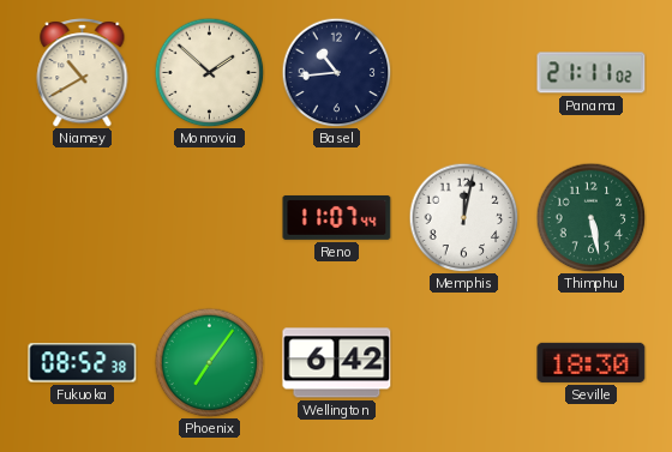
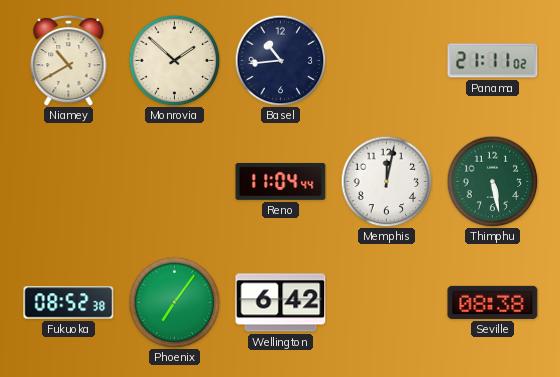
Reno: 11:07 -> 11:04
Seville: 18:30 -> 08:38
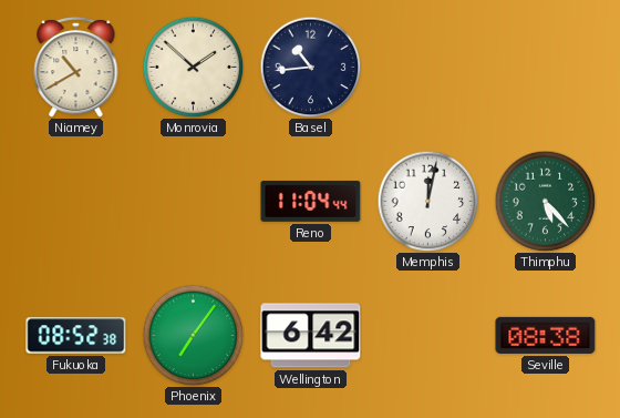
Panama: 21:11 -> none
Thimphu: 5:28 -> 5:23
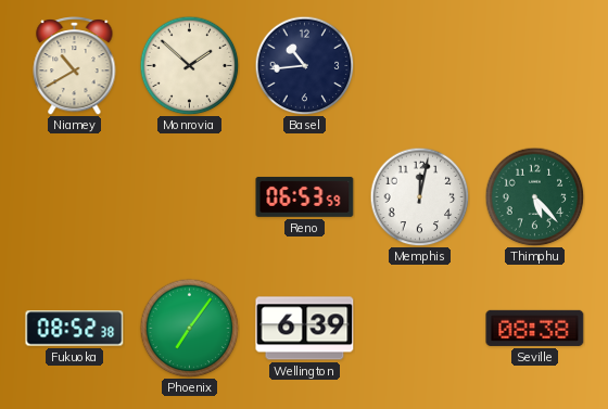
Reno: 11:04 -> 06:53
Wellington: 6:42 -> 6:39
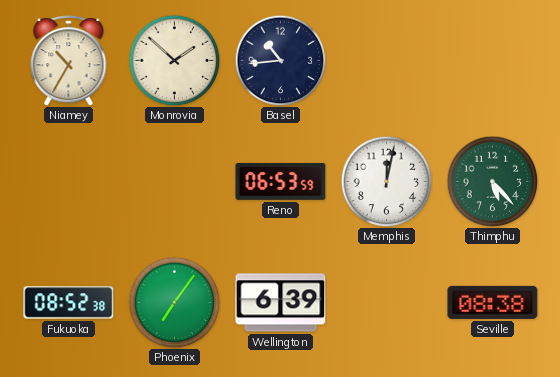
Niamey: 10:40 -> 10:35
